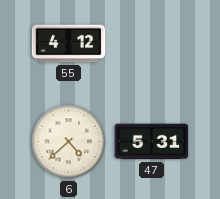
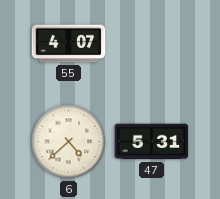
55: 4:12 -> 4:07
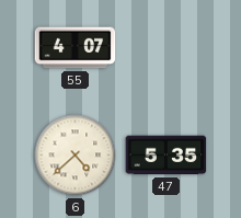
47: 5:31 -> 5:35
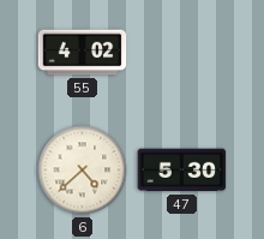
55: 4:07 -> 4:02
47: 5:35 -> 5:30
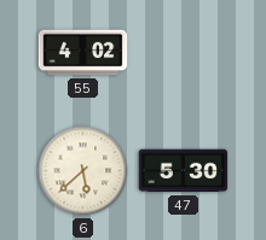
6: 4:38 -> 5:38
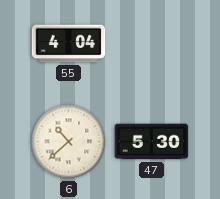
55: 4:02 -> 4:04
6: 5:38 -> 10:38
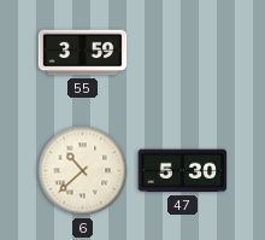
55: 4:04 -> 3:59
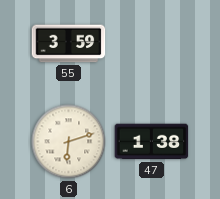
6: 10:38 -> 6:12
47: 5:30 -> 1:38
